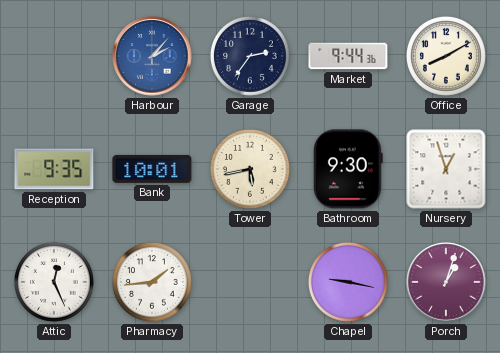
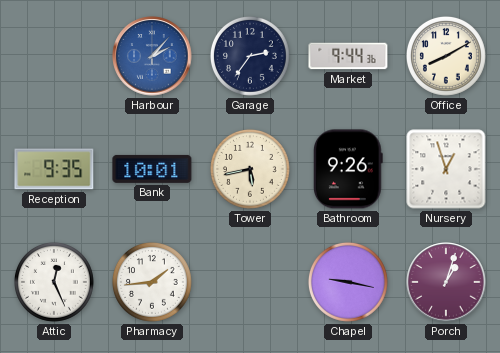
Bathroom: 9:30 -> 9:26
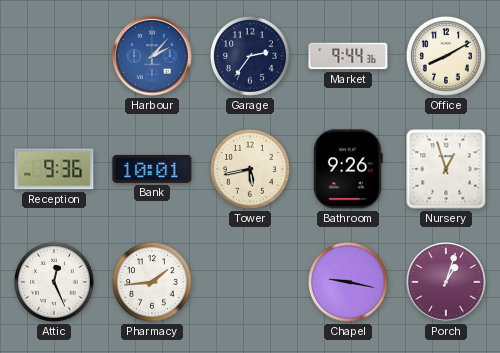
Reception: 9:35 -> 9:36
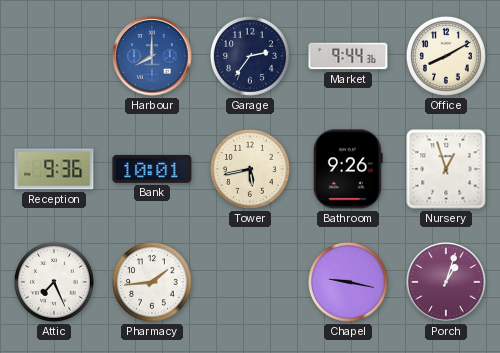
Harbour: 2:07 -> 8:00
Attic: 12:26 -> 7:26
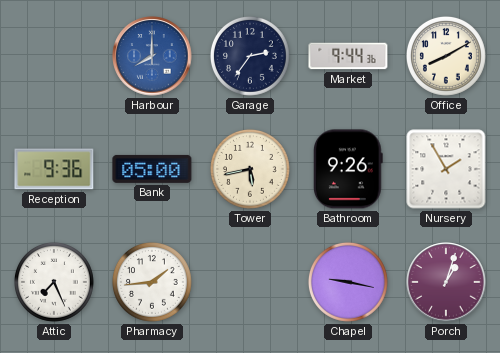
Bank: 10:01 -> 05:00
Nursery: 12:57 -> 1:55
